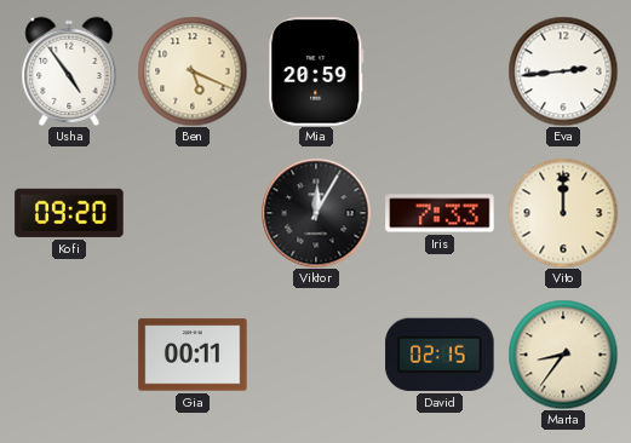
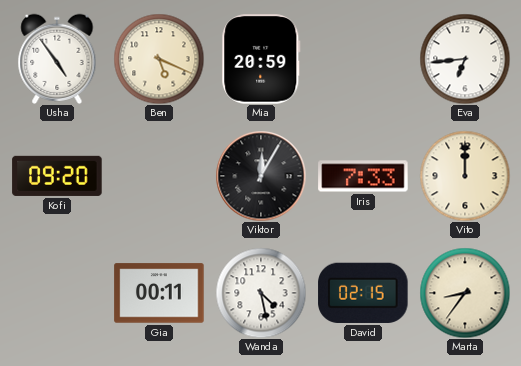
Eva: 2:44 -> 6:44
Wanda: none -> 4:28
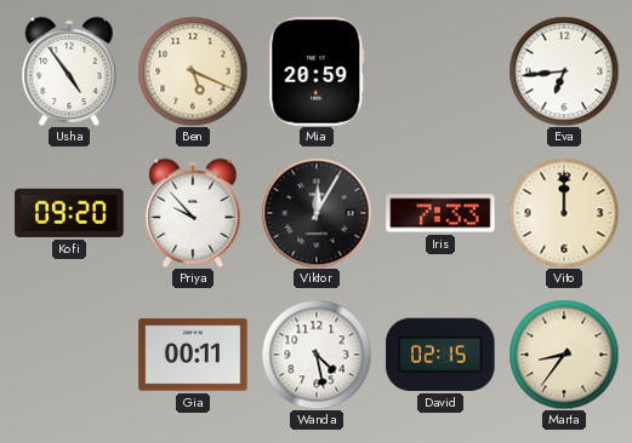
Priya: none -> 9:53
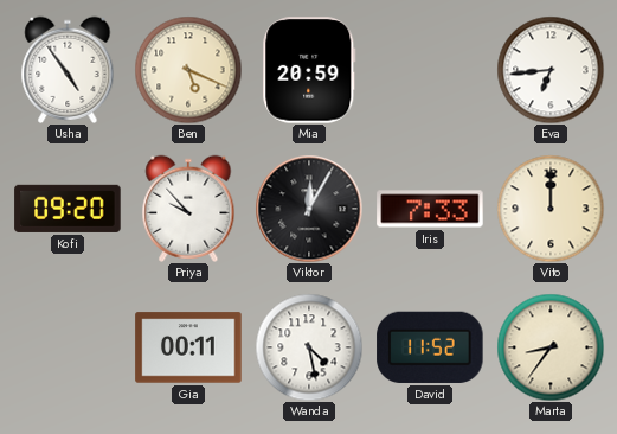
David: 02:15 -> 11:52
